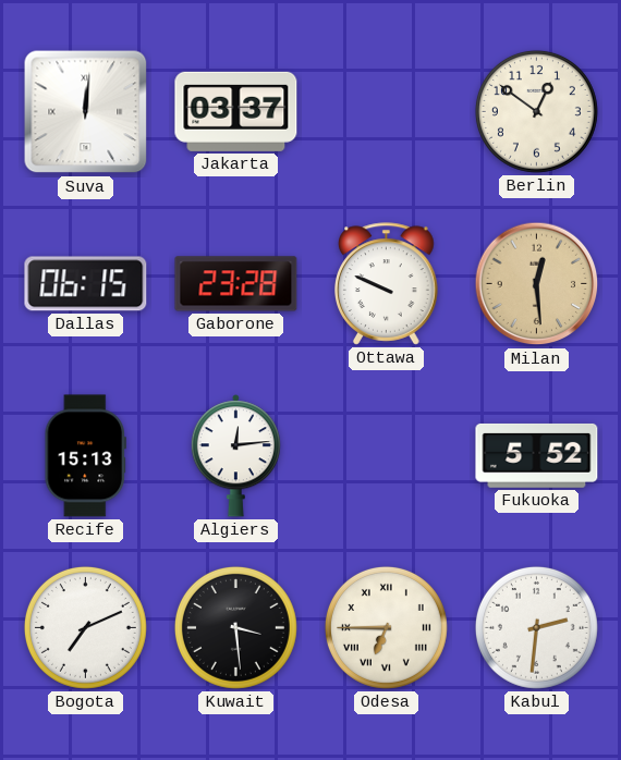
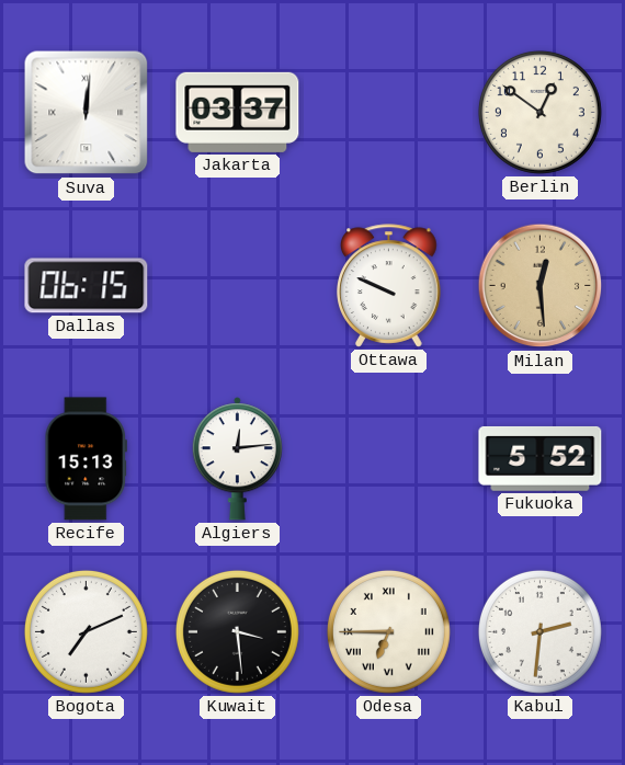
Gaborone: 23:28 -> none
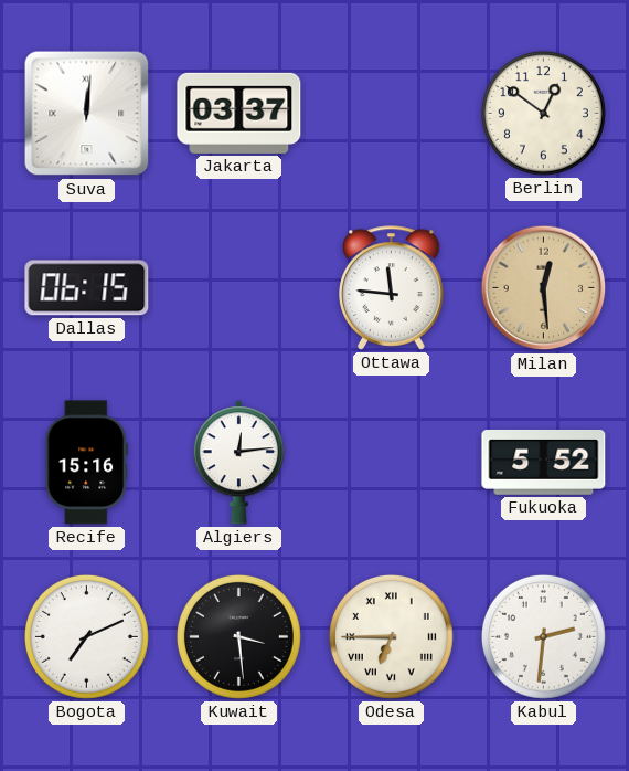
Ottawa: 9:49 -> 11:46
Recife: 15:13 -> 15:16
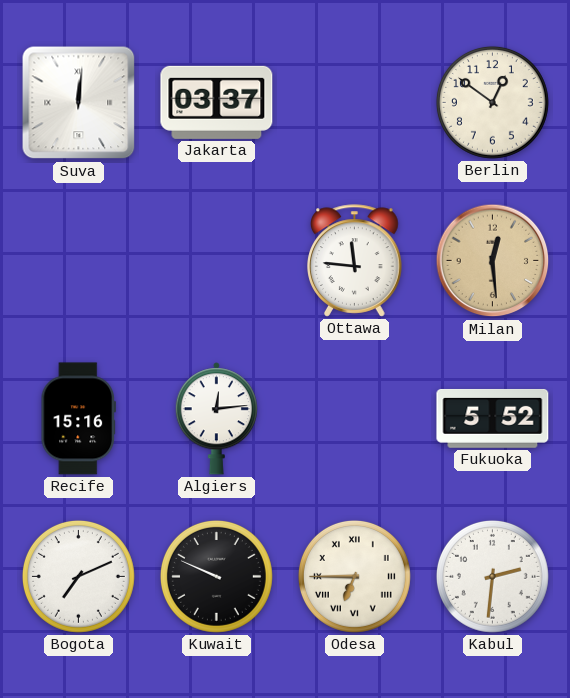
Dallas: 06:15 -> none
Kuwait: 3:29 -> 9:49
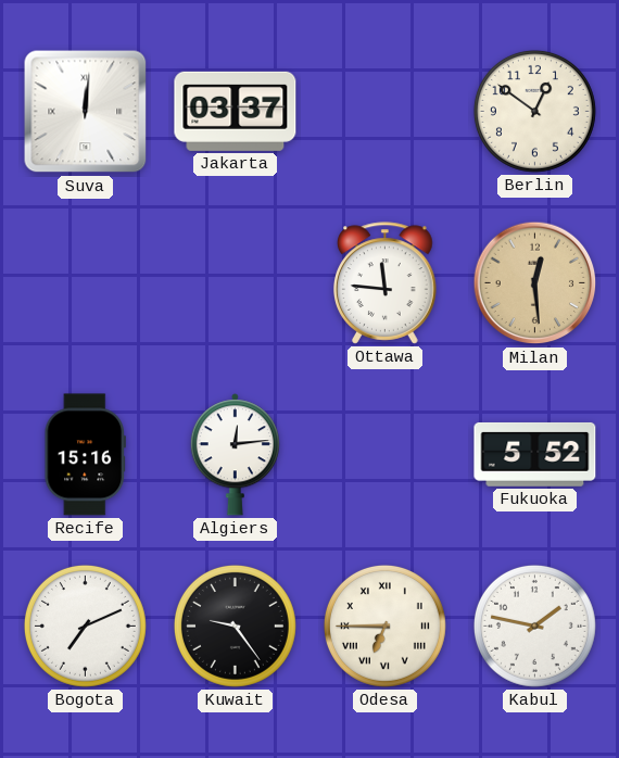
Kuwait: 9:49 -> 9:24
Kabul: 2:31 -> 1:47
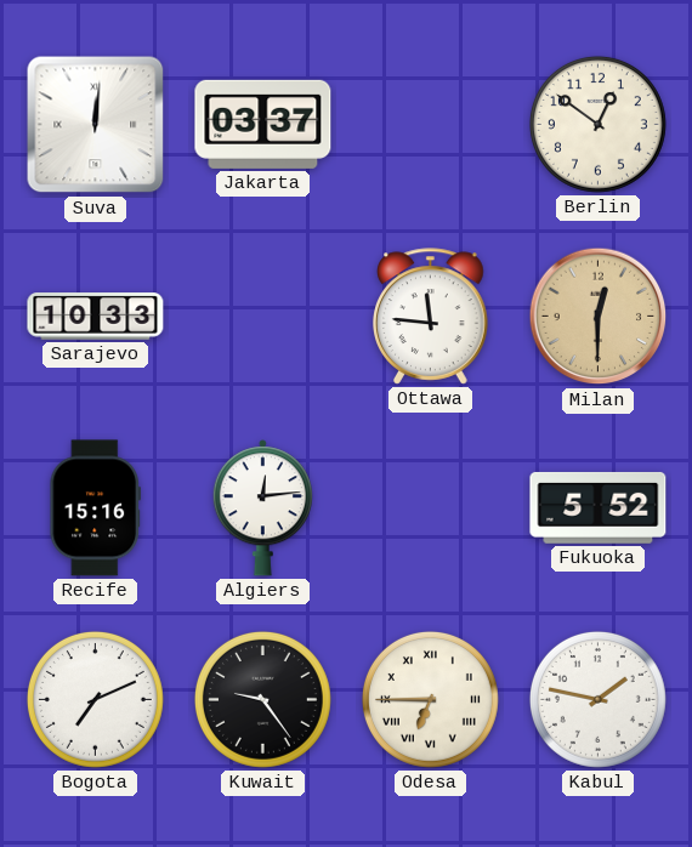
Sarajevo: none -> 10:33
Milan: 12:29 -> 12:30
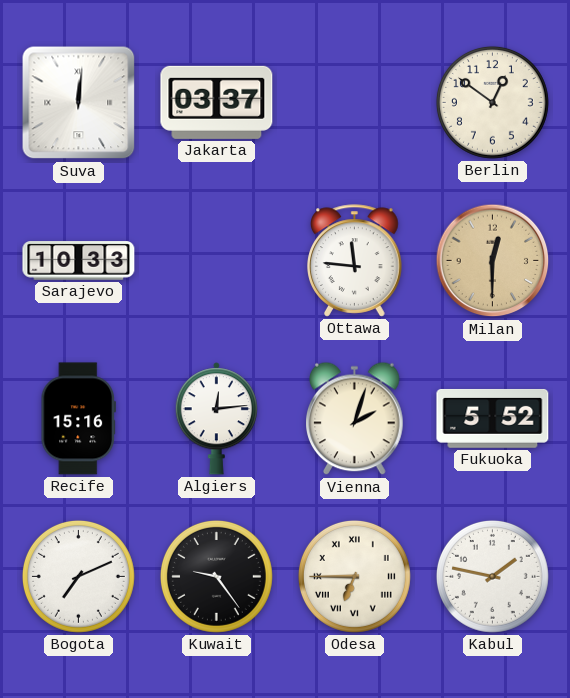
Vienna: none -> 2:03
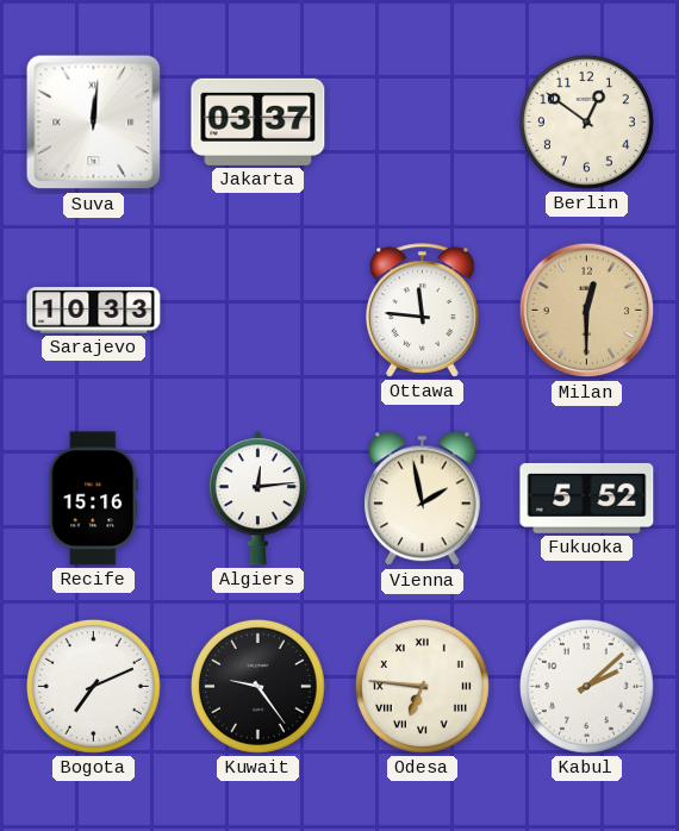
Vienna: 2:03 -> 1:58
Odesa: 6:45 -> 6:46
Kabul: 1:47 -> 2:08
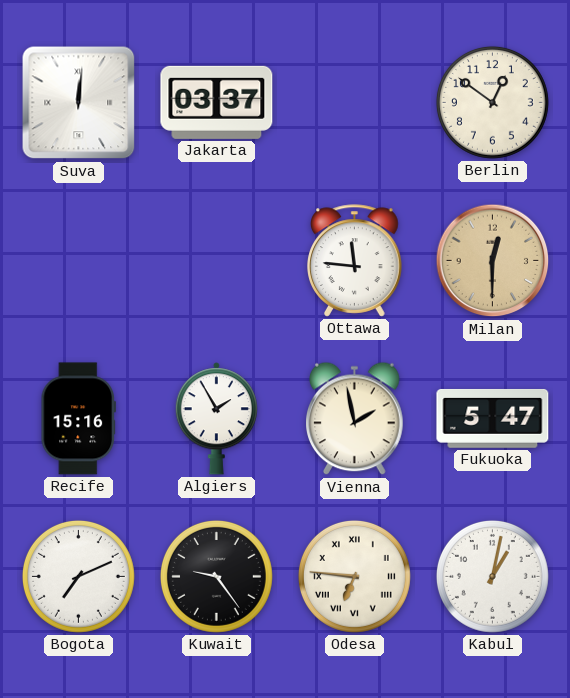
Sarajevo: 10:33 -> none
Algiers: 12:14 -> 1:55
Fukuoka: 5:52 -> 5:47
Kabul: 2:08 -> 1:02
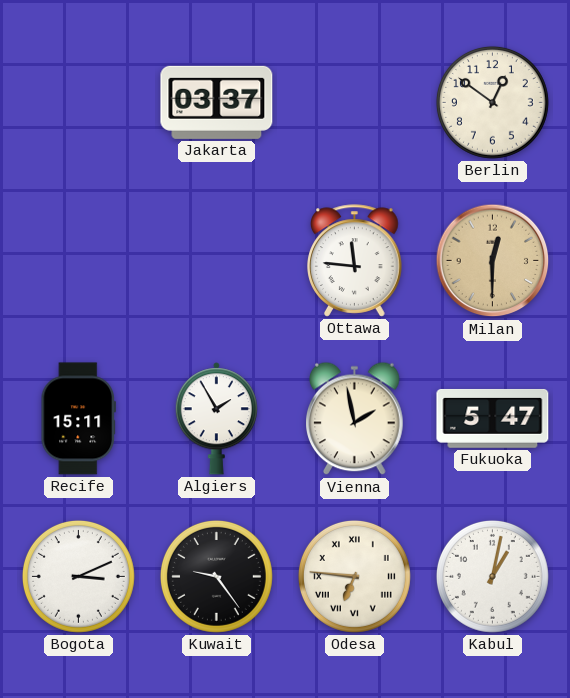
Suva: 12:01 -> none
Recife: 15:16 -> 15:11
Bogota: 7:11 -> 3:11
